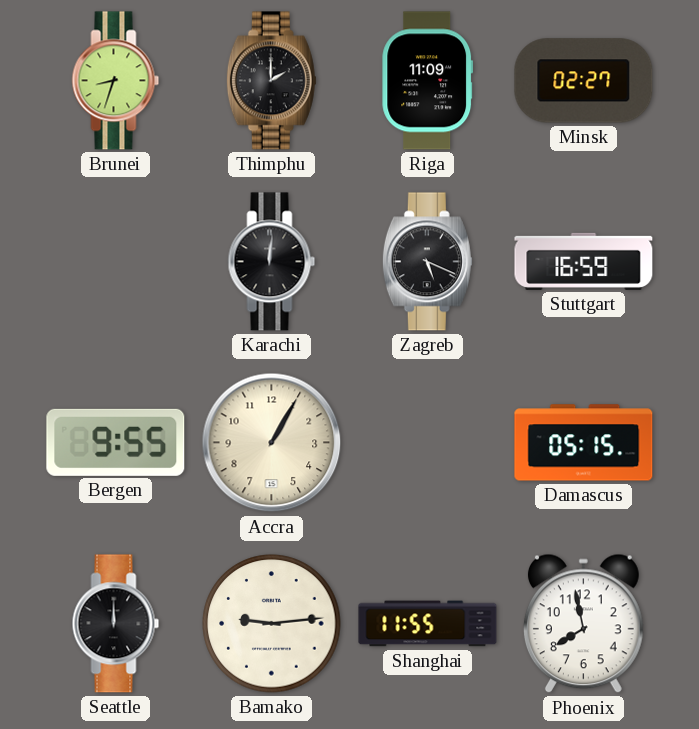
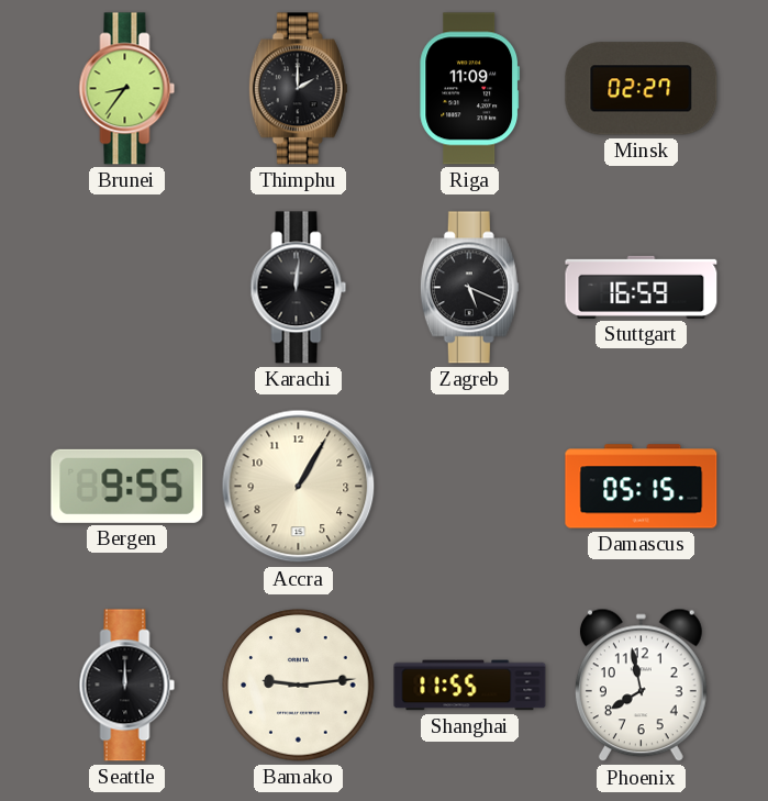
Brunei: 8:33 -> 8:36
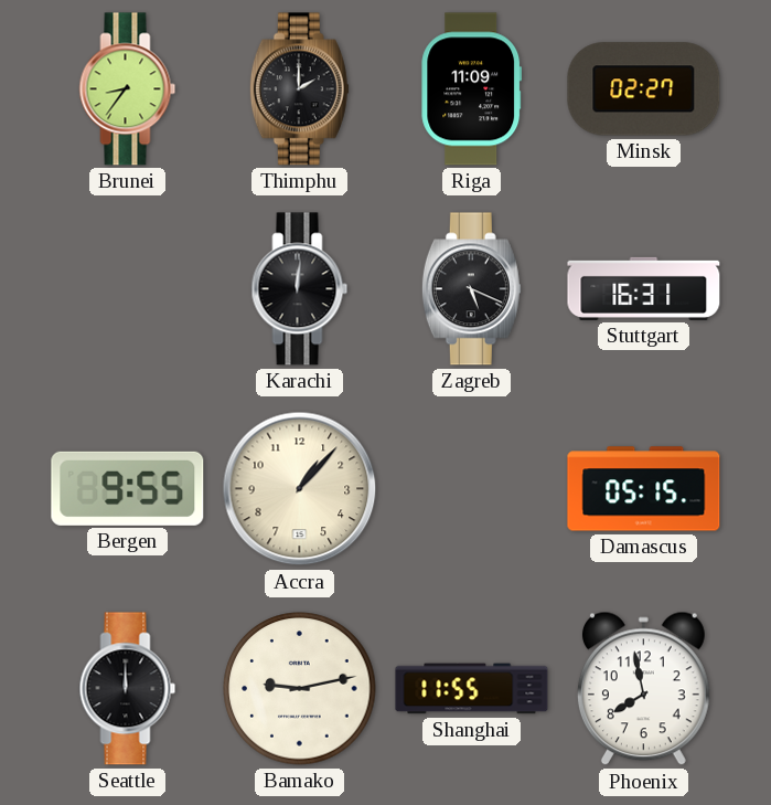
Stuttgart: 16:59 -> 16:31
Accra: 1:05 -> 1:07
Bamako: 9:14 -> 9:13
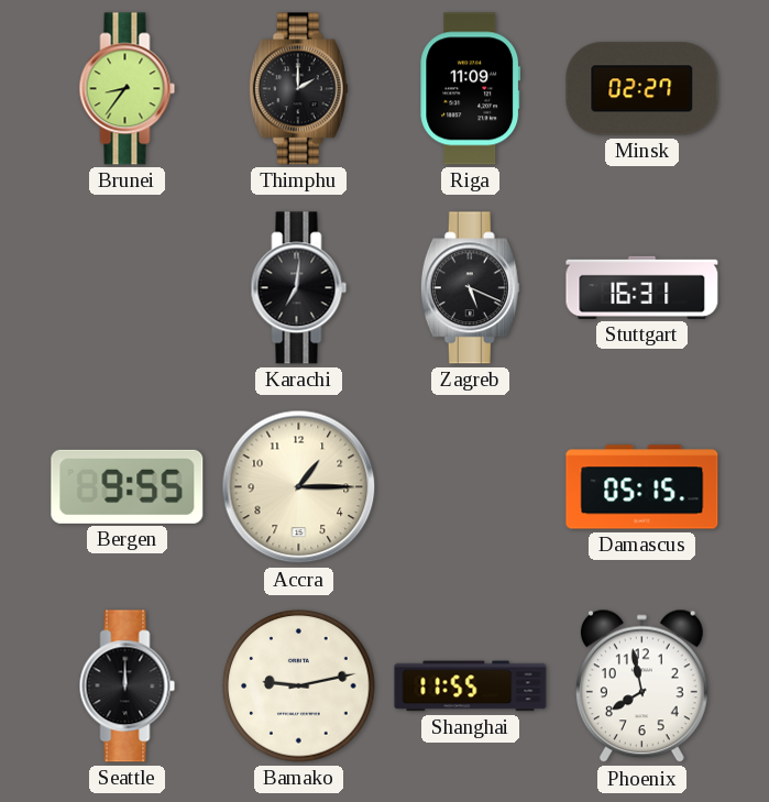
Karachi: 12:01 -> 7:01
Accra: 1:07 -> 1:15
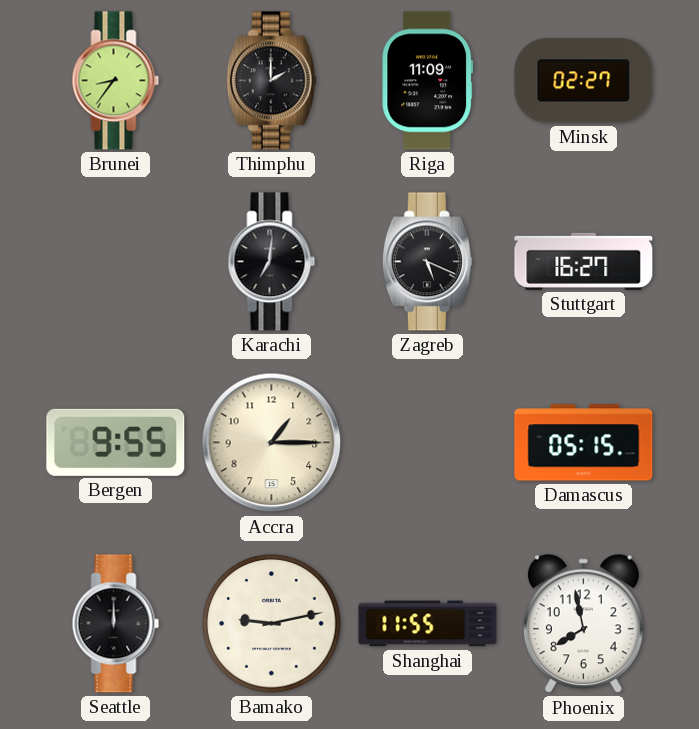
Stuttgart: 16:31 -> 16:27
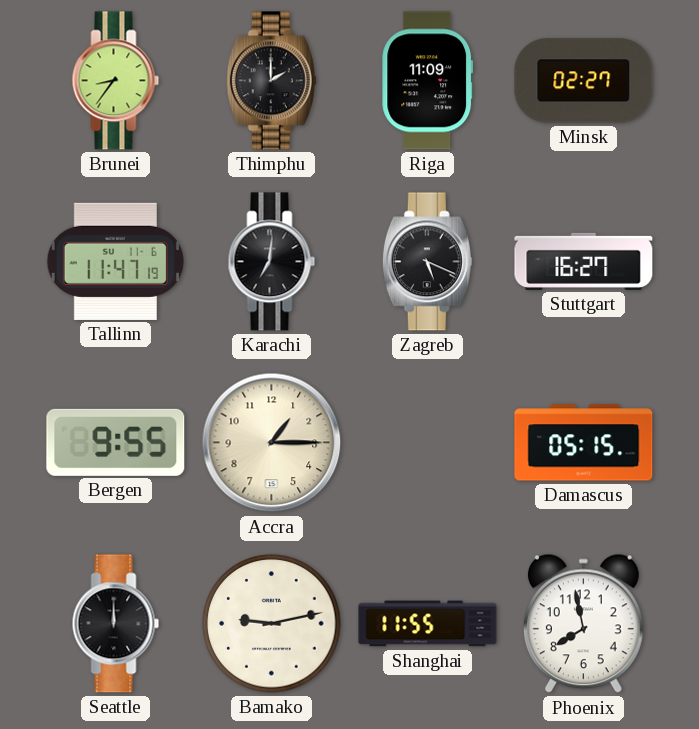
Tallinn: none -> 11:47
